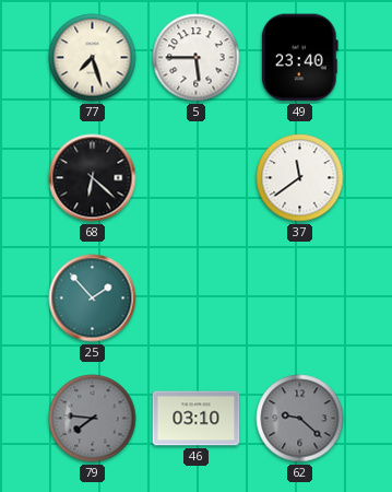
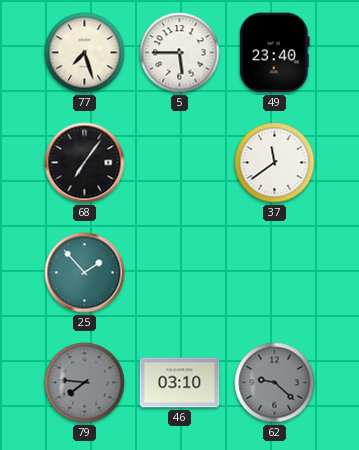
68: 6:22 -> 7:06
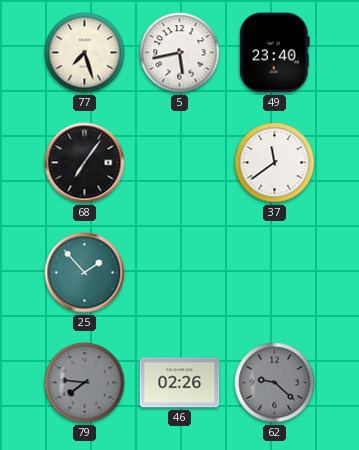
5: 5:45 -> 5:43
46: 03:10 -> 02:26
